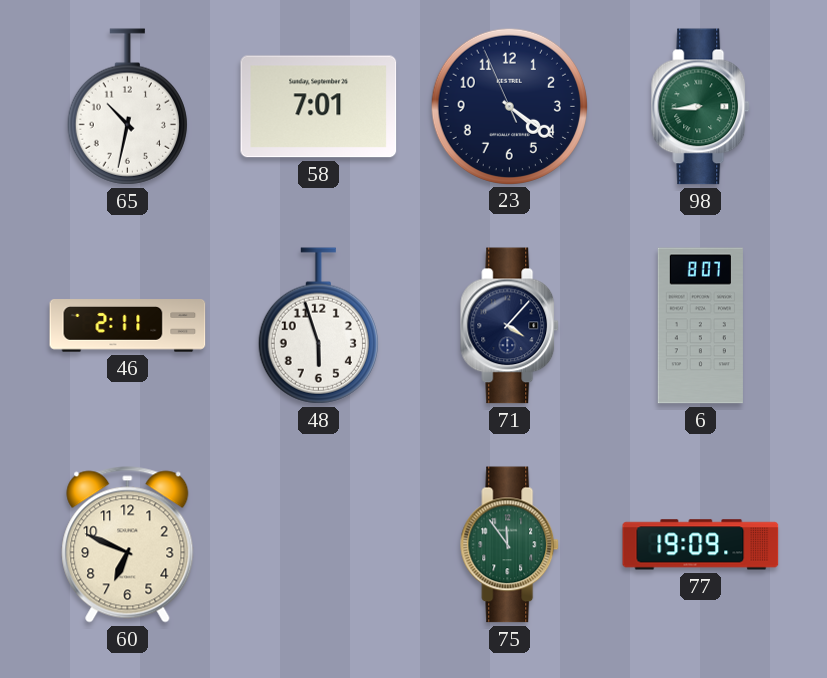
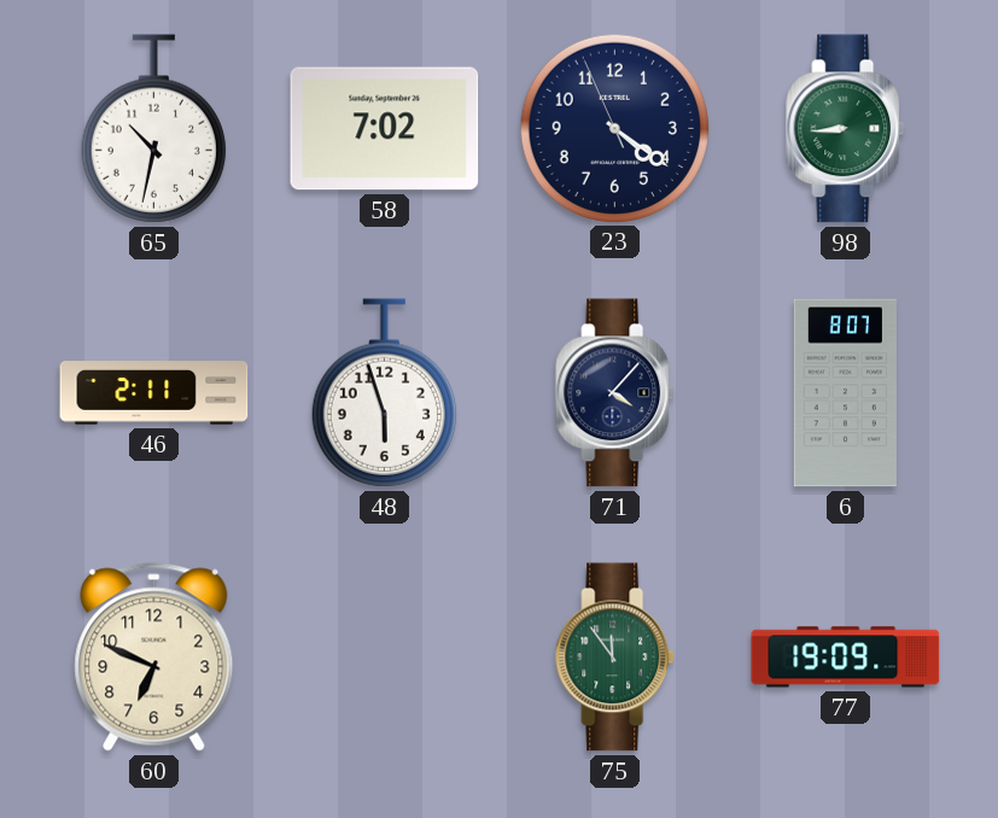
58: 7:01 -> 7:02
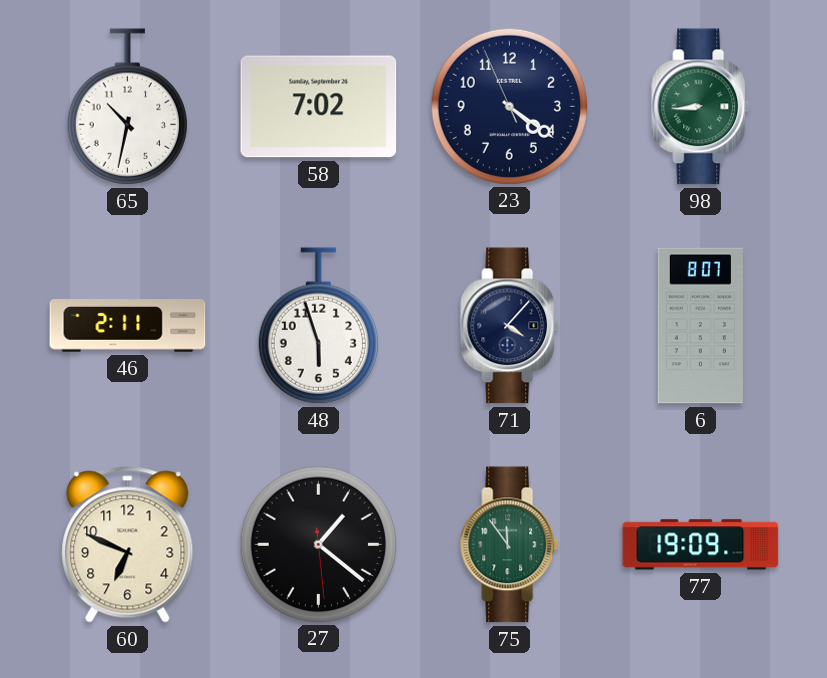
27: none -> 1:21
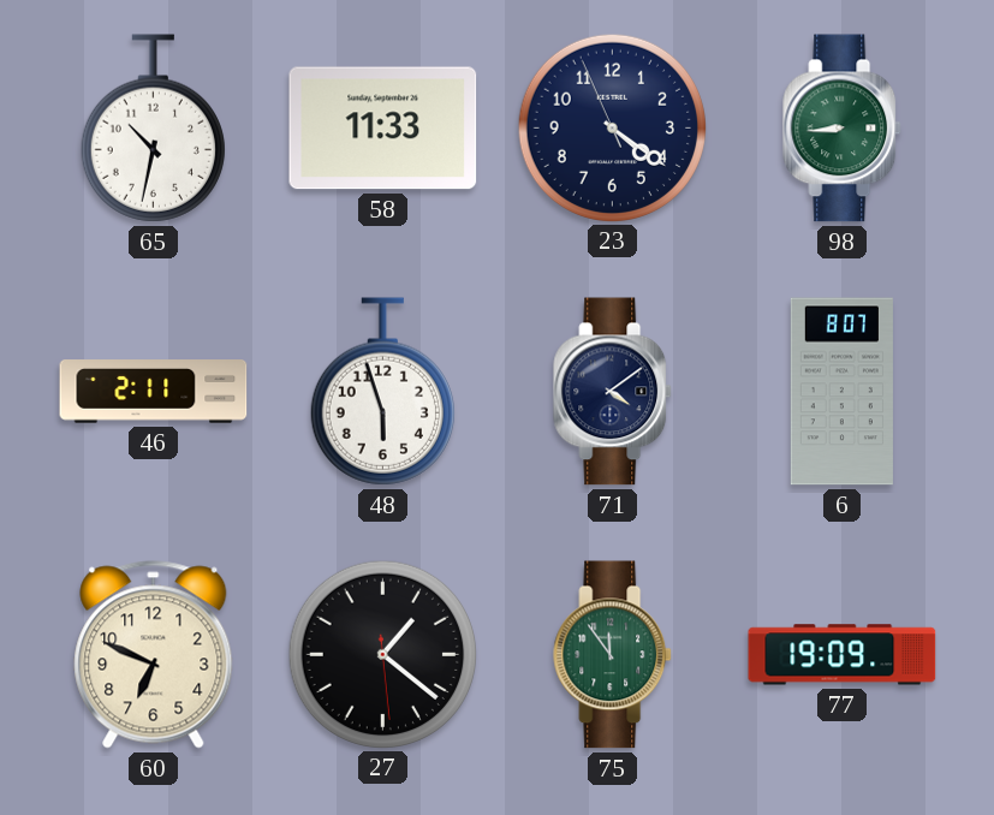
58: 7:02 -> 11:33
71: 4:07 -> 4:09
